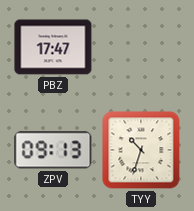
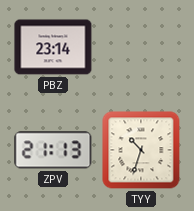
PBZ: 17:47 -> 23:14
ZPV: 09:13 -> 21:13
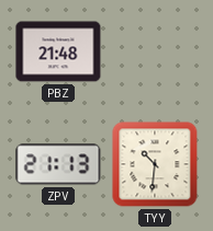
PBZ: 23:14 -> 21:48
TYY: 10:33 -> 10:31
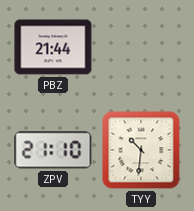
PBZ: 21:48 -> 21:44
ZPV: 21:13 -> 21:10
